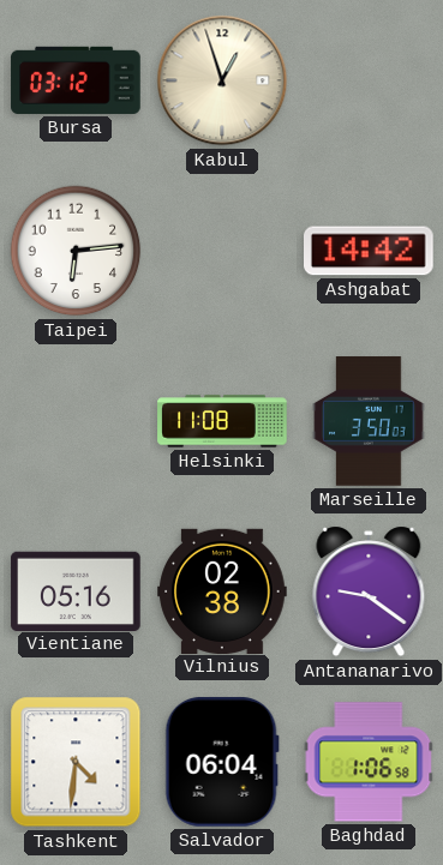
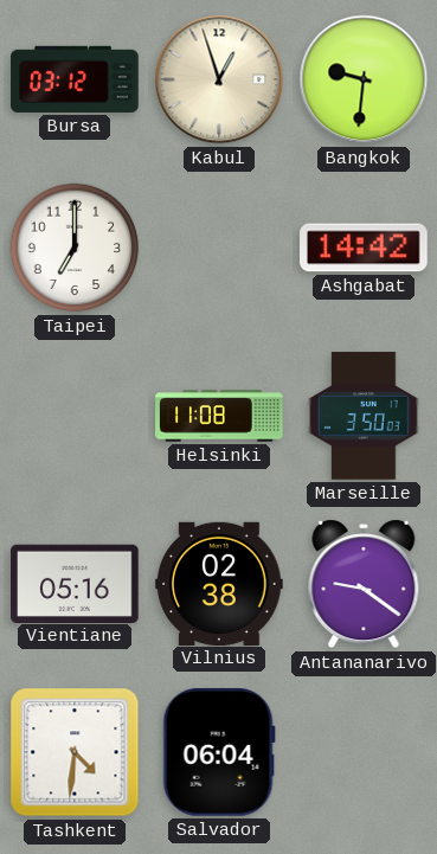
Bangkok: none -> 9:31
Taipei: 6:14 -> 7:00
Baghdad: 1:06 -> none
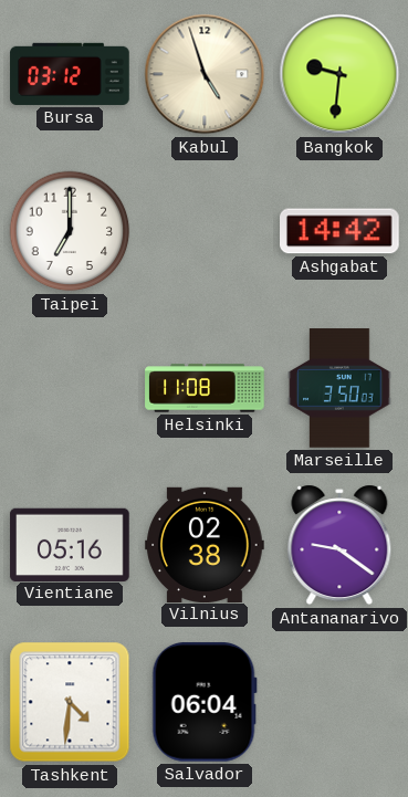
Kabul: 12:57 -> 4:57
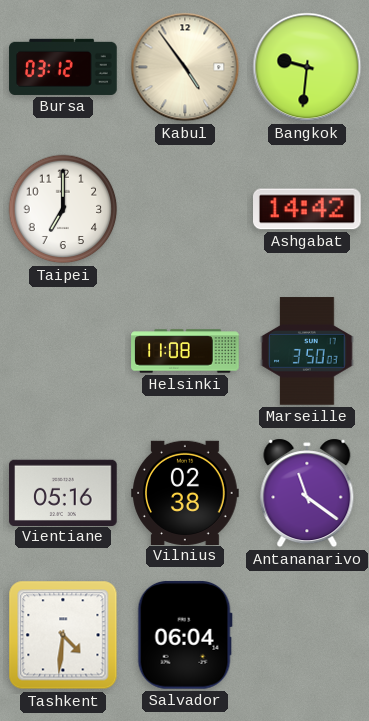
Kabul: 4:57 -> 4:54
Antananarivo: 9:21 -> 11:21
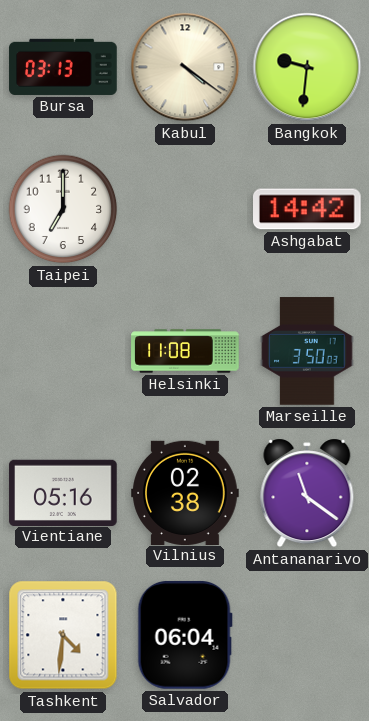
Bursa: 03:12 -> 03:13
Kabul: 4:54 -> 4:21
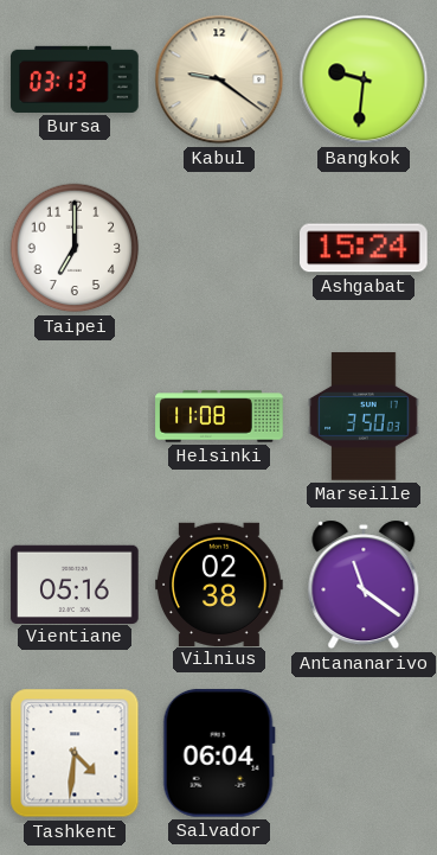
Kabul: 4:21 -> 9:21
Ashgabat: 14:42 -> 15:24
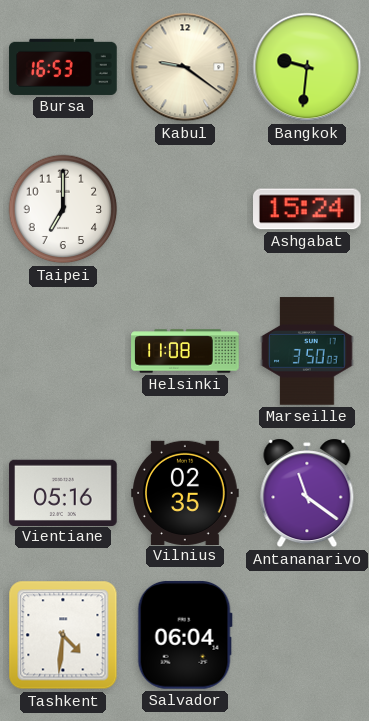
Bursa: 03:13 -> 16:53
Vilnius: 02:38 -> 02:35
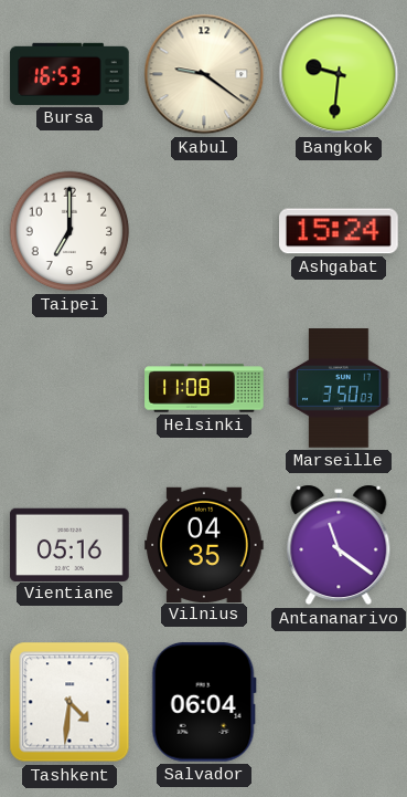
Vilnius: 02:35 -> 04:35
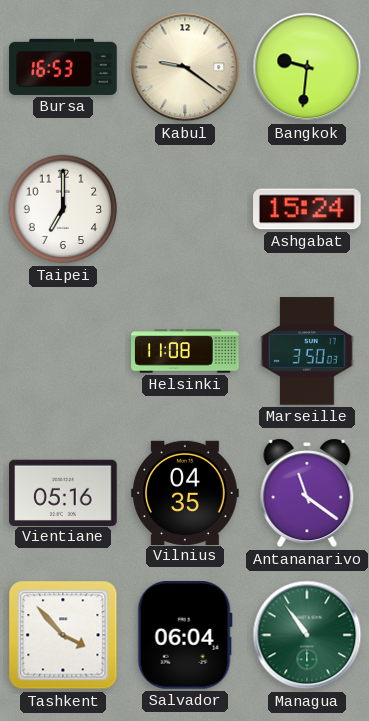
Tashkent: 4:31 -> 3:53
Managua: none -> 10:54
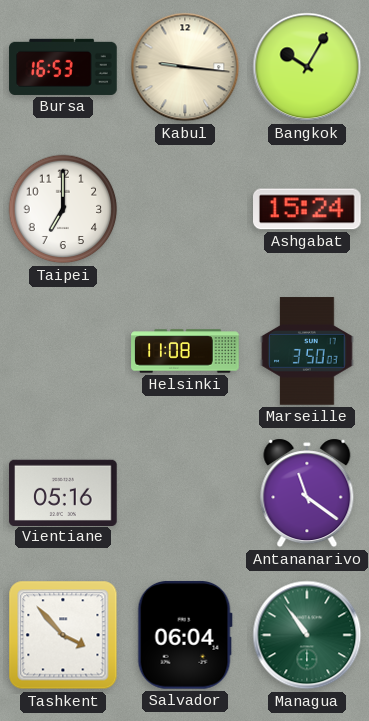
Kabul: 9:21 -> 9:16
Bangkok: 9:31 -> 10:05
Vilnius: 04:35 -> none
